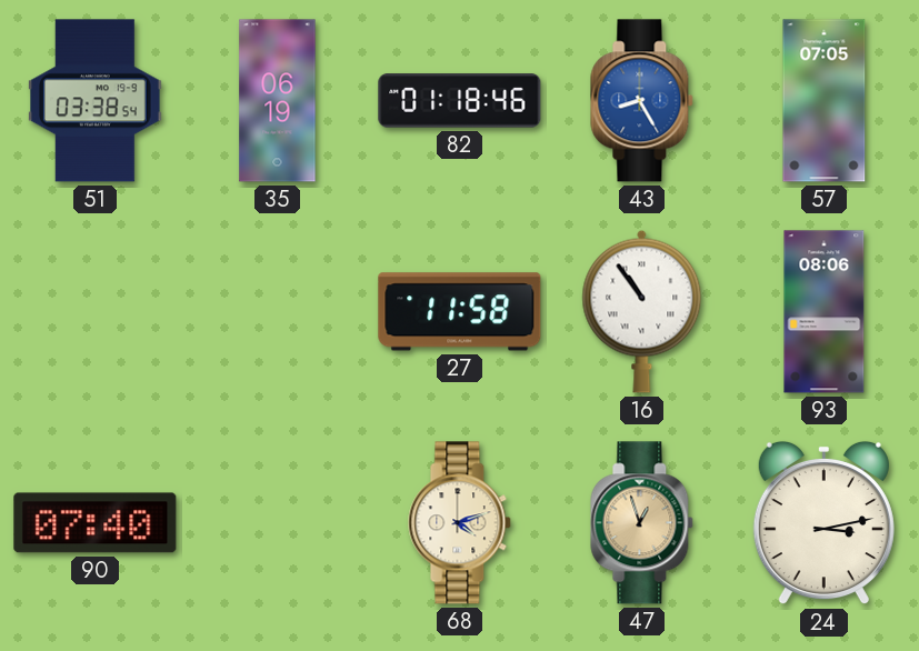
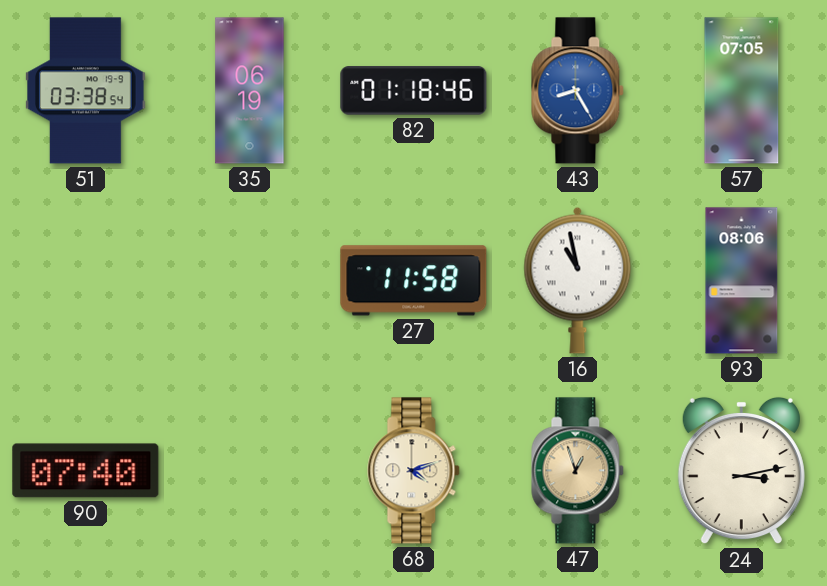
16: 10:54 -> 10:58
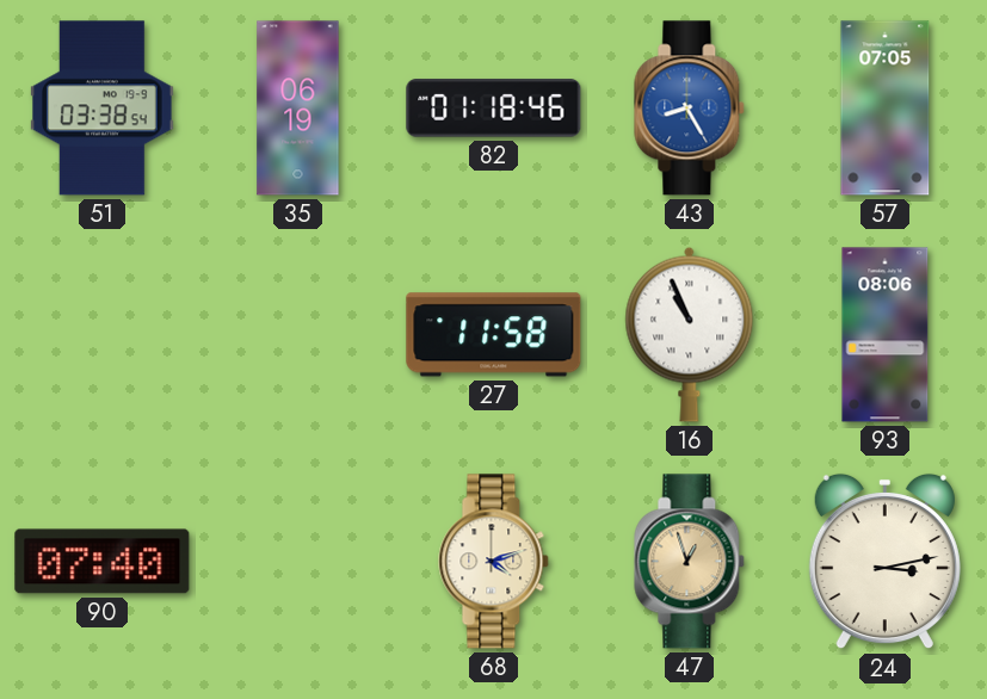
16: 10:58 -> 10:56
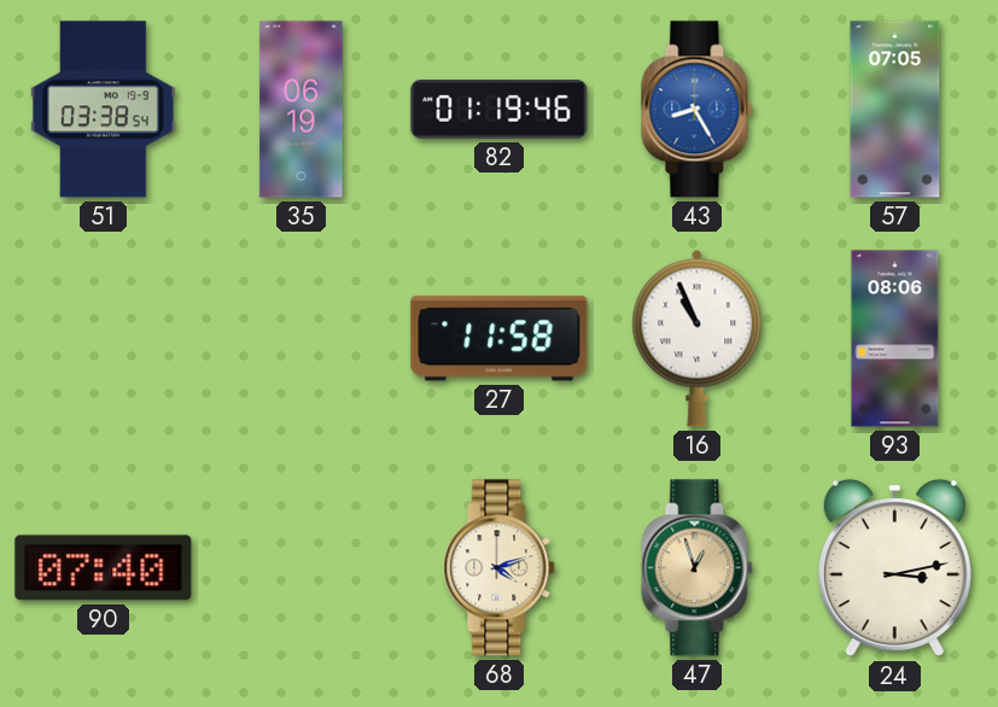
82: 01:18 -> 01:19
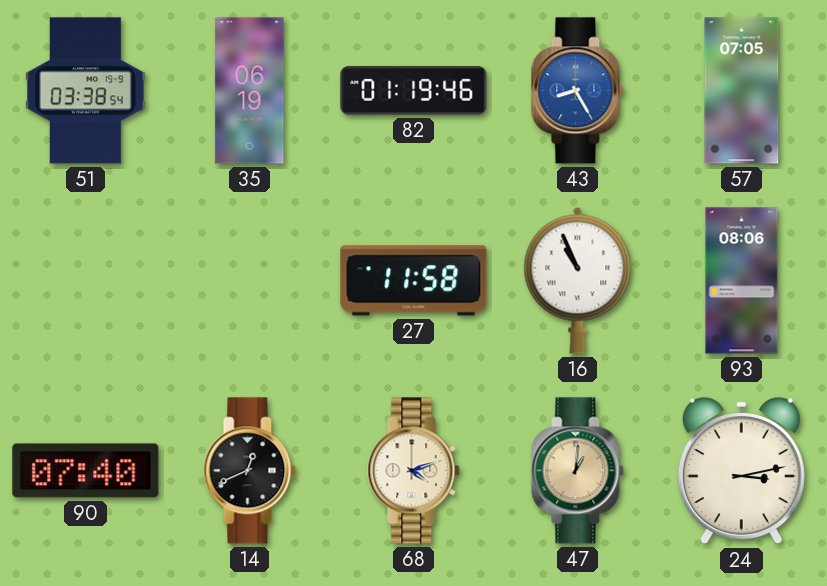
14: none -> 12:41
47: 12:57 -> 1:01
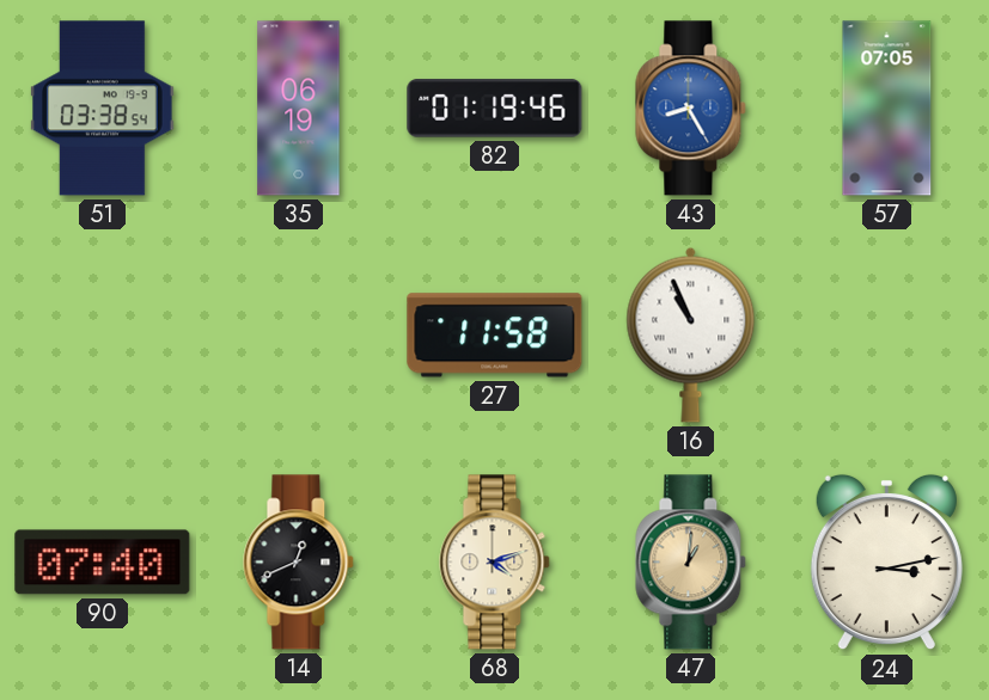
93: 08:06 -> none
